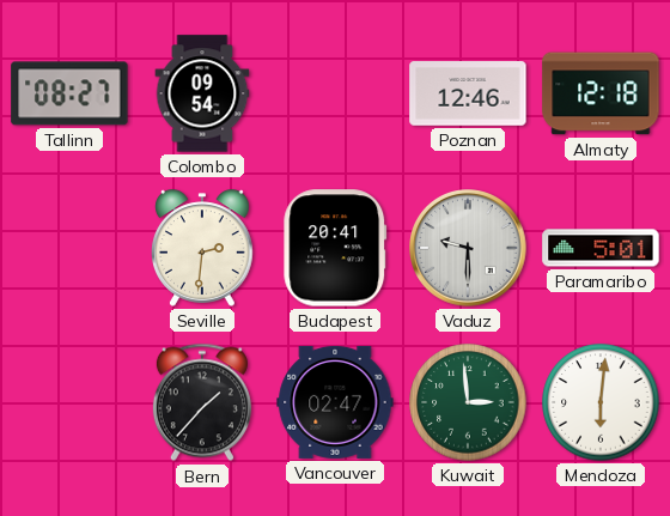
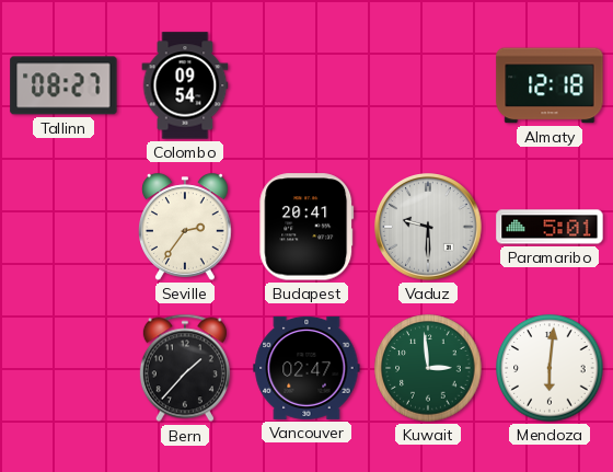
Poznan: 12:46 -> none
Seville: 2:31 -> 2:36
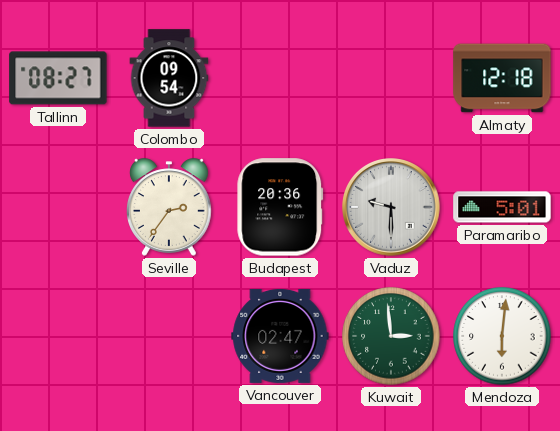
Budapest: 20:41 -> 20:36
Bern: 1:37 -> none
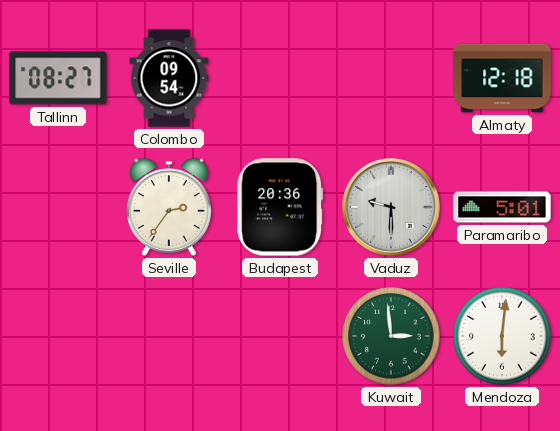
Vancouver: 02:47 -> none
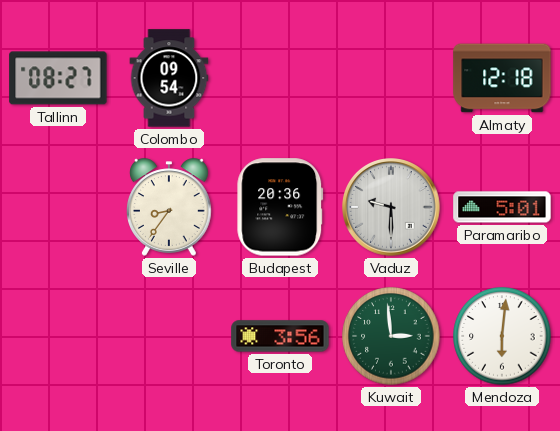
Seville: 2:36 -> 8:36
Toronto: none -> 3:56
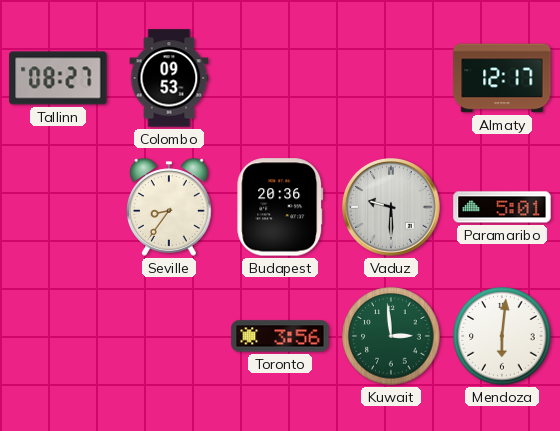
Colombo: 09:54 -> 09:53
Almaty: 12:18 -> 12:17
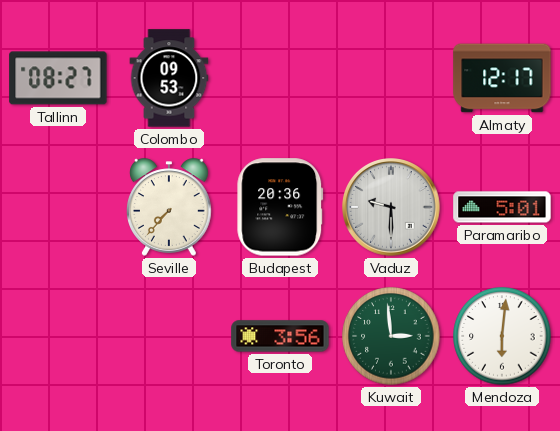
Seville: 8:36 -> 7:37
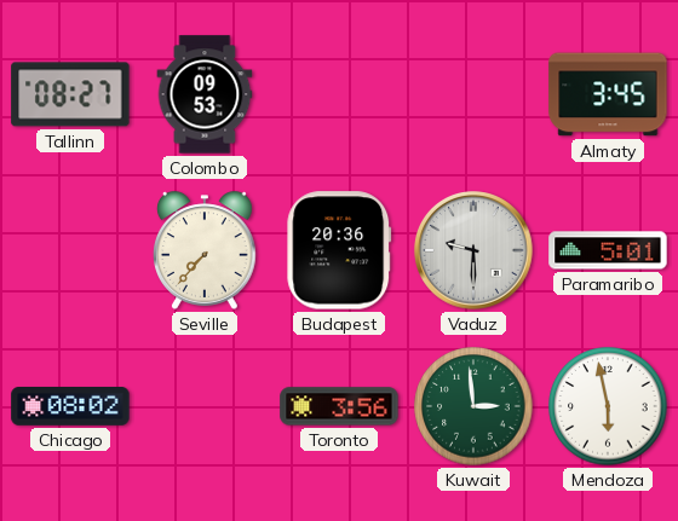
Almaty: 12:17 -> 3:45
Chicago: none -> 08:02
Mendoza: 6:01 -> 5:58
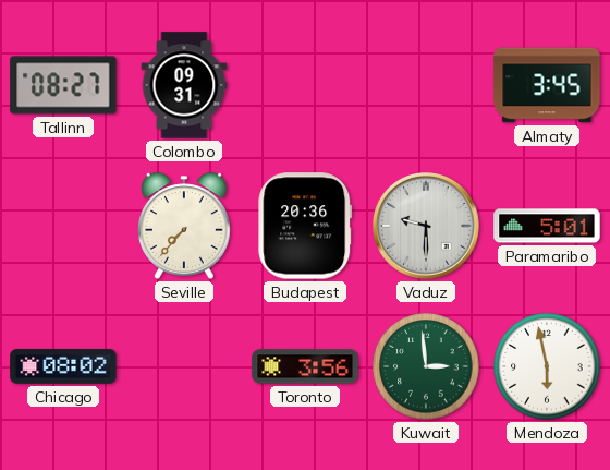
Colombo: 09:53 -> 09:31
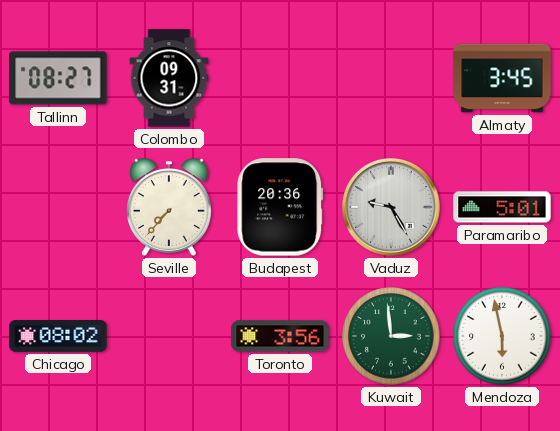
Vaduz: 9:30 -> 9:25
